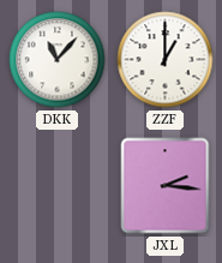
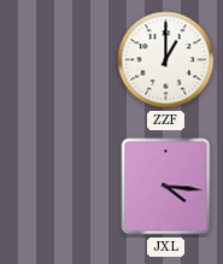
DKK: 11:07 -> none
JXL: 2:16 -> 4:16
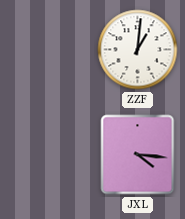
ZZF: 1:00 -> 1:01
